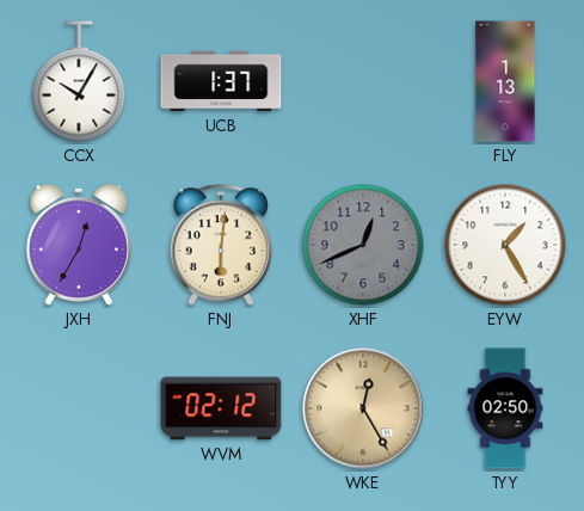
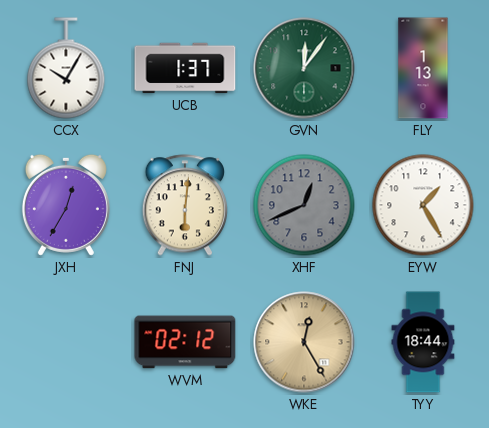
GVN: none -> 12:06
TYY: 02:50 -> 18:44
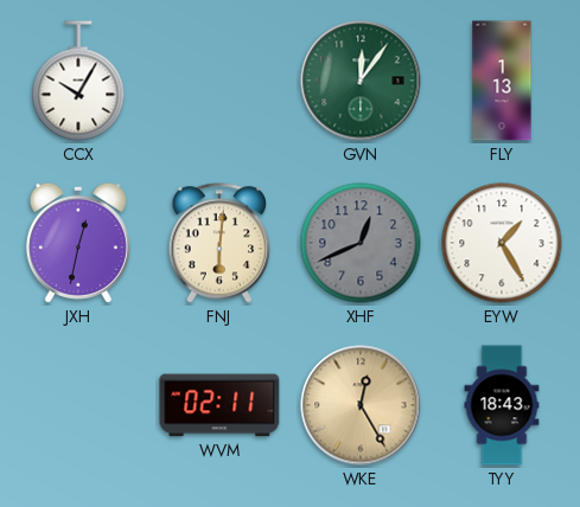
UCB: 1:37 -> none
JXH: 12:35 -> 12:32
WVM: 02:12 -> 02:11
TYY: 18:44 -> 18:43
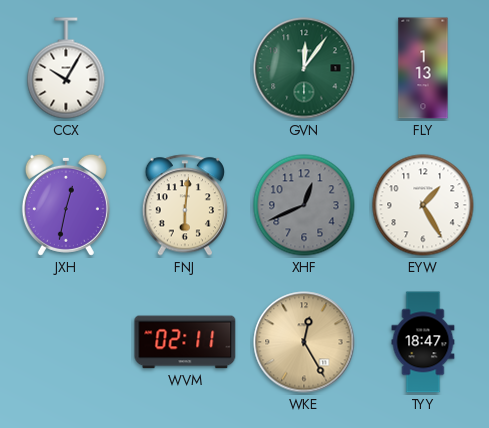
TYY: 18:43 -> 18:47
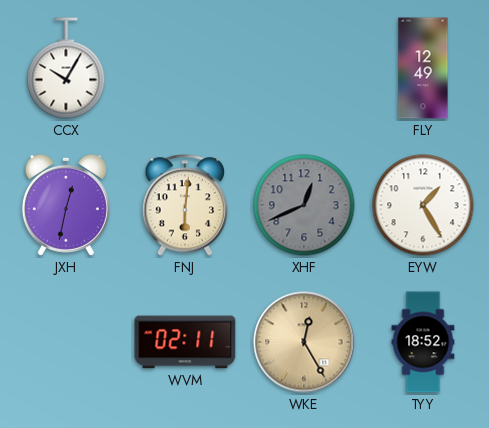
GVN: 12:06 -> none
FLY: 1:13 -> 12:49
TYY: 18:47 -> 18:52
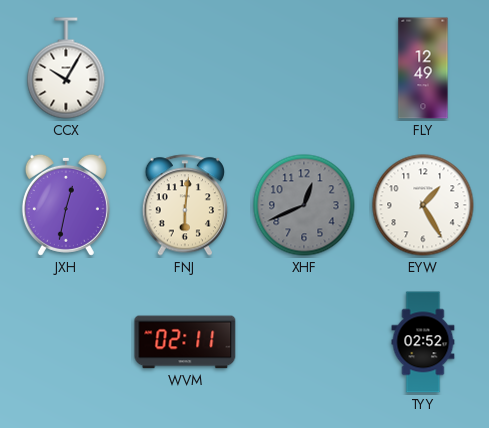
WKE: 12:25 -> none
TYY: 18:52 -> 02:52
